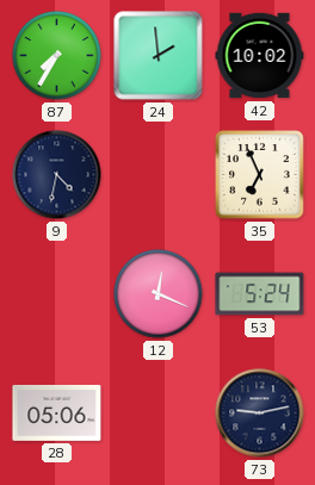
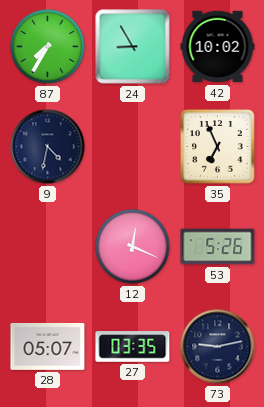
24: 1:59 -> 8:55
53: 5:24 -> 5:26
28: 05:06 -> 05:07
27: none -> 03:35
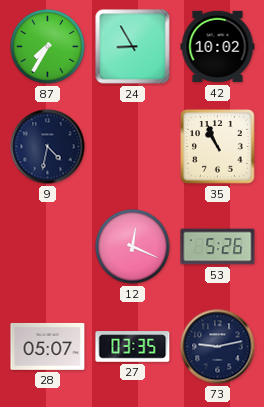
35: 6:56 -> 10:56
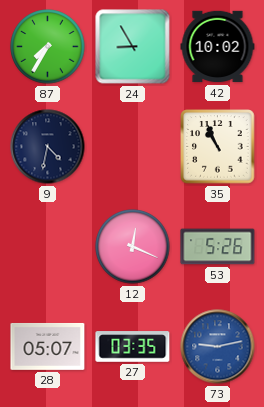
73 dial: navy -> blue
